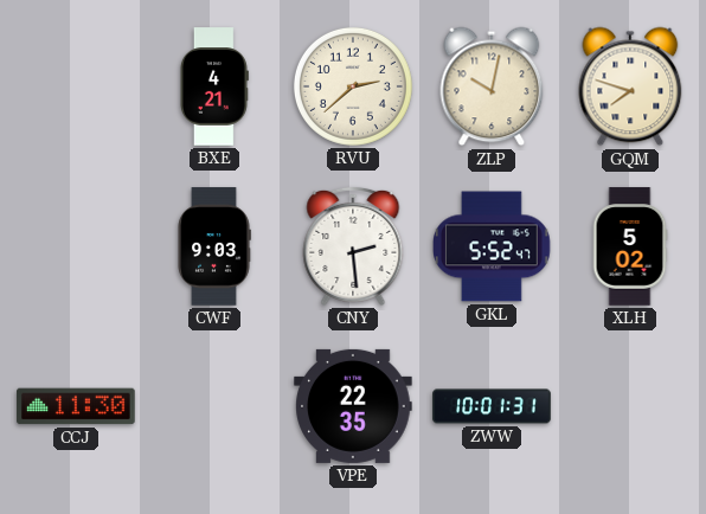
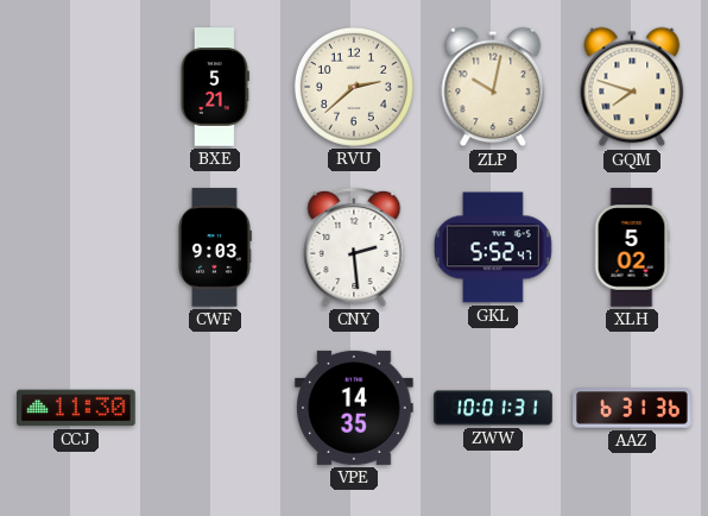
BXE: 4:21 -> 5:21
VPE: 22:35 -> 14:35
AAZ: none -> 6:31
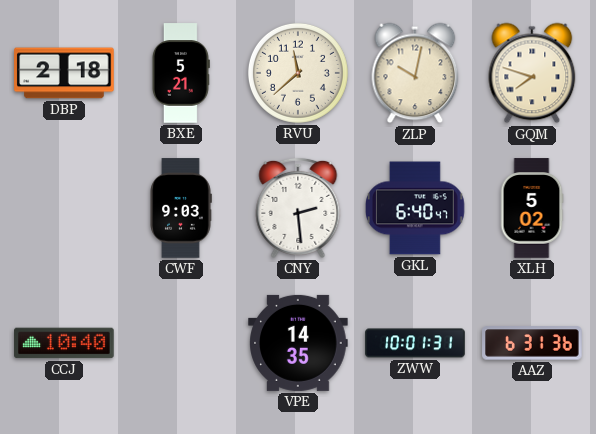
DBP: none -> 2:18
RVU: 2:38 -> 11:38
GKL: 5:52 -> 6:40
CCJ: 11:30 -> 10:40
